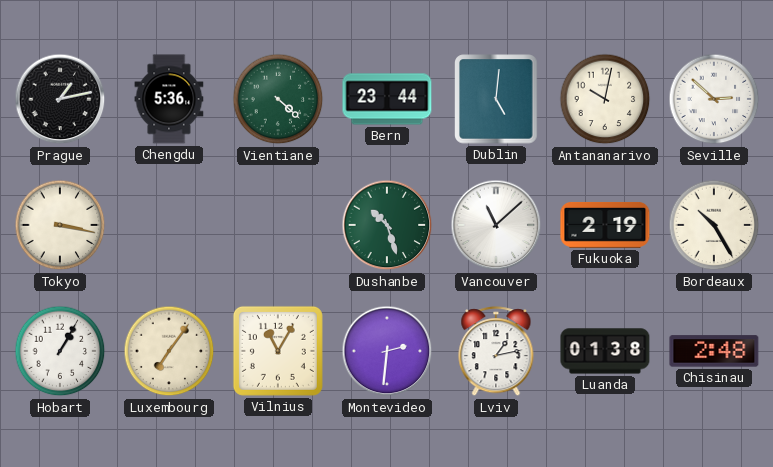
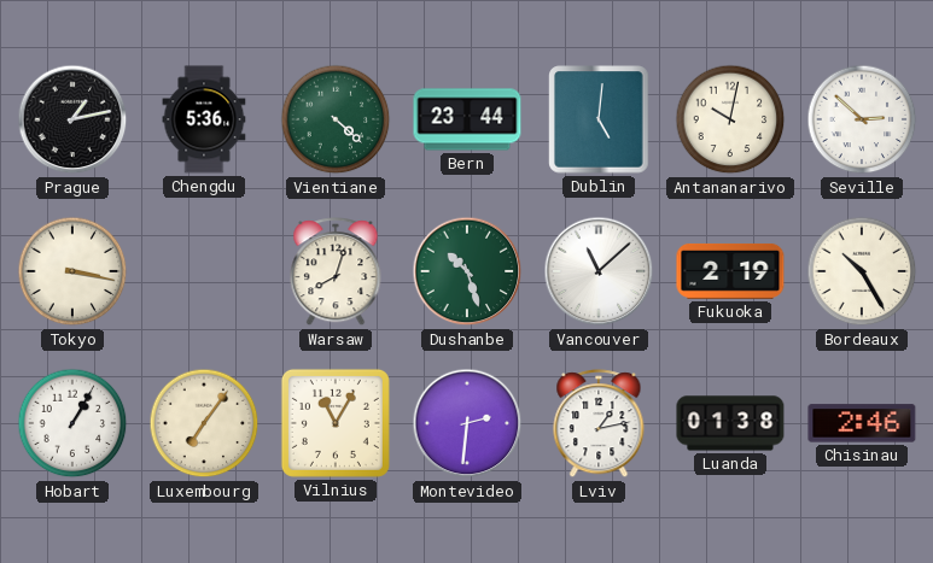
Warsaw: none -> 8:03
Chisinau: 2:48 -> 2:46
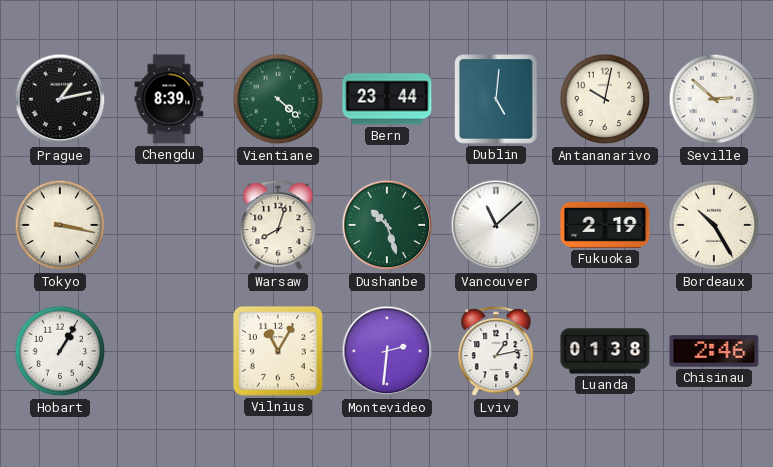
Chengdu: 5:36 -> 8:39
Luxembourg: 7:06 -> none
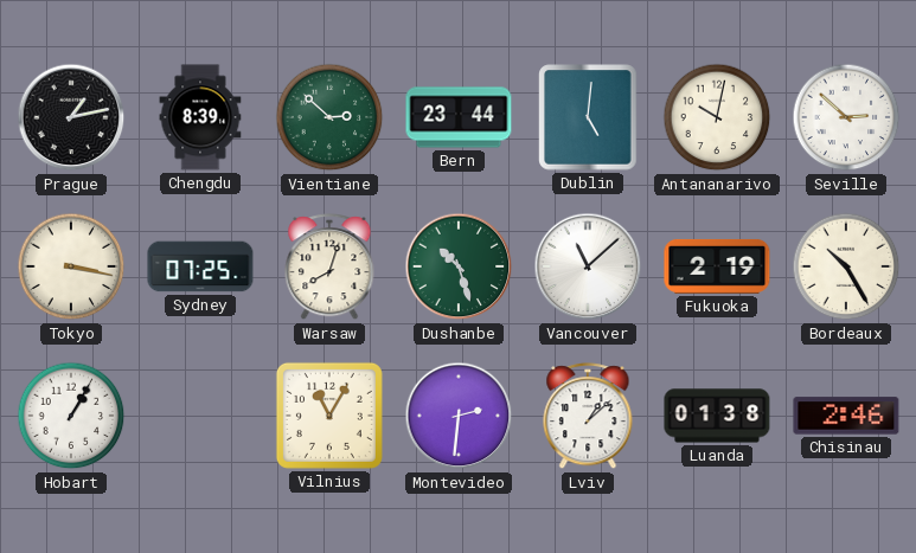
Vientiane: 4:22 -> 2:52
Sydney: none -> 07:25
Lviv: 1:13 -> 1:08
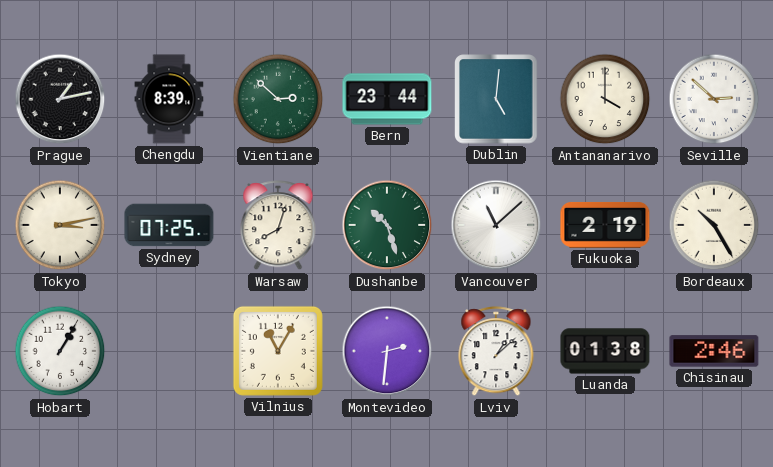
Antananarivo: 10:02 -> 4:00
Tokyo: 3:17 -> 3:13
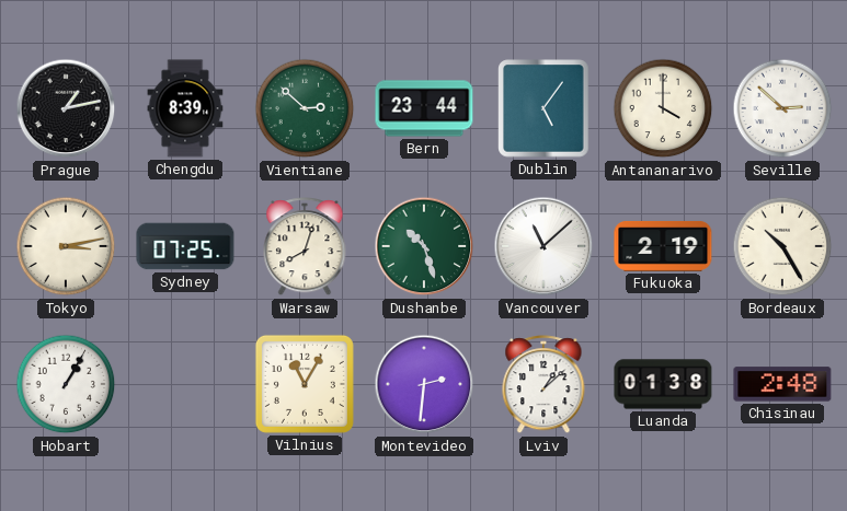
Dublin: 5:01 -> 5:06
Chisinau: 2:46 -> 2:48
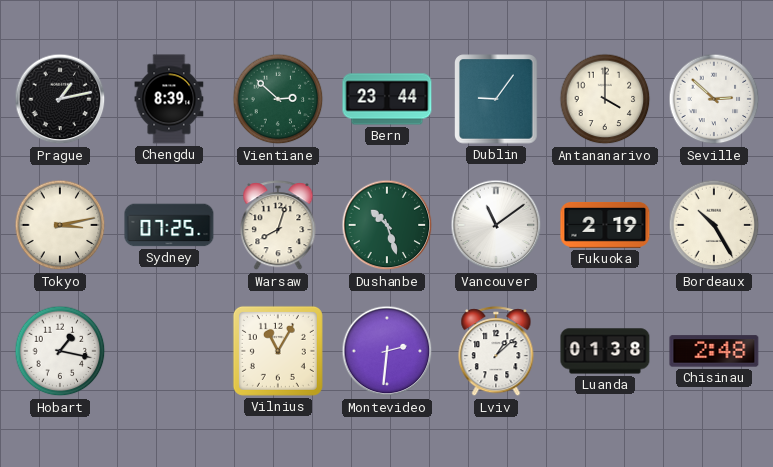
Dublin: 5:06 -> 9:06
Vancouver: 11:08 -> 11:09
Hobart: 1:05 -> 1:17
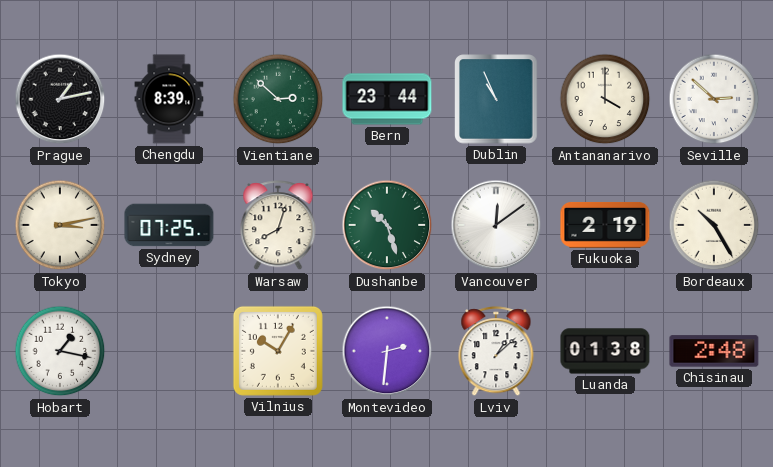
Dublin: 9:06 -> 10:56
Vancouver: 11:09 -> 12:09
Vilnius: 11:05 -> 10:05
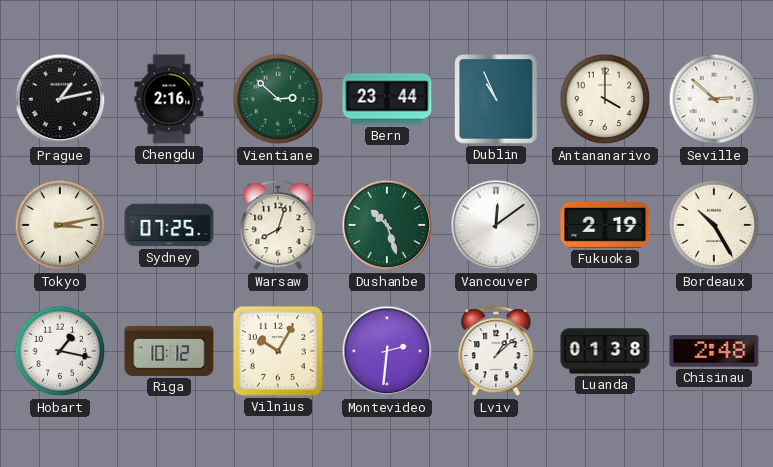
Chengdu: 8:39 -> 2:16
Riga: none -> 10:12
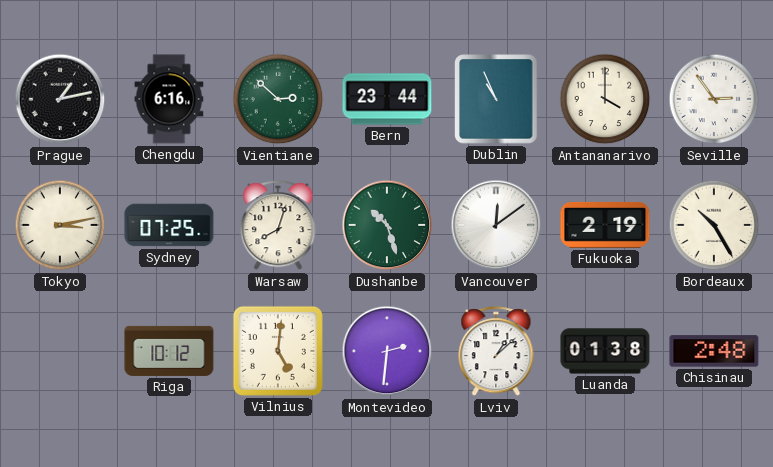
Chengdu: 2:16 -> 6:16
Seville: 2:52 -> 2:54
Hobart: 1:17 -> none
Vilnius: 10:05 -> 5:01
